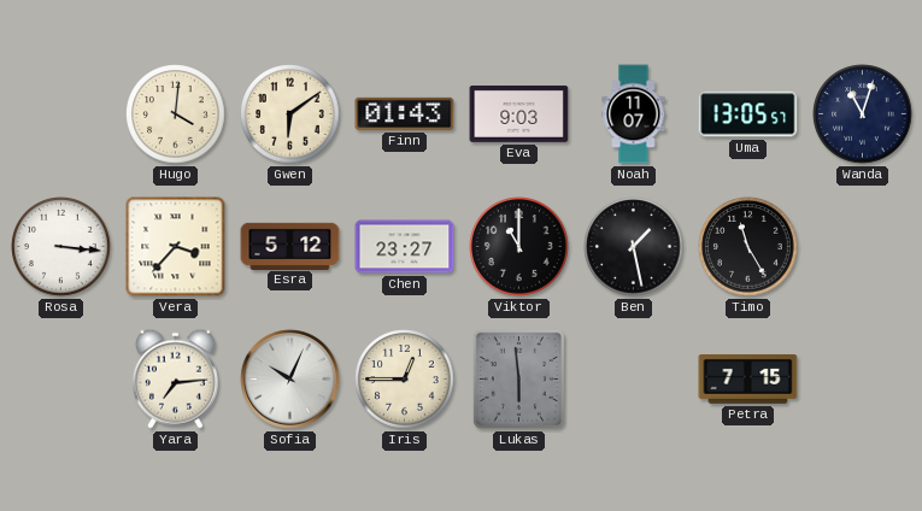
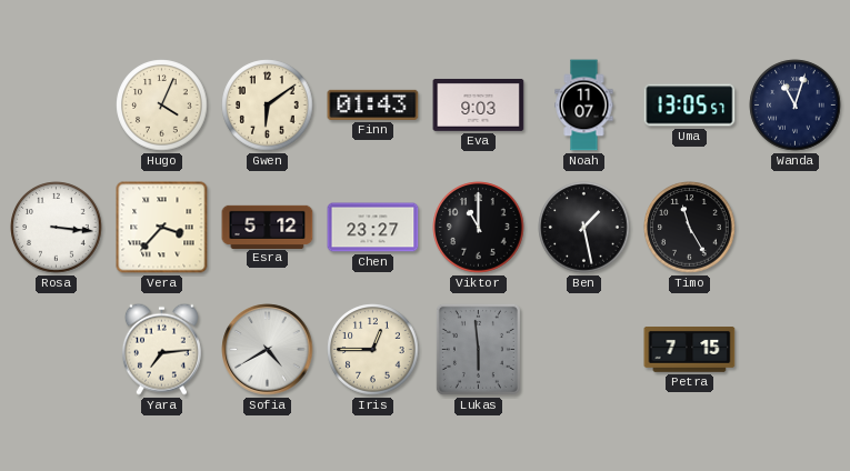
Hugo: 4:01 -> 4:04
Sofia: 10:04 -> 4:40
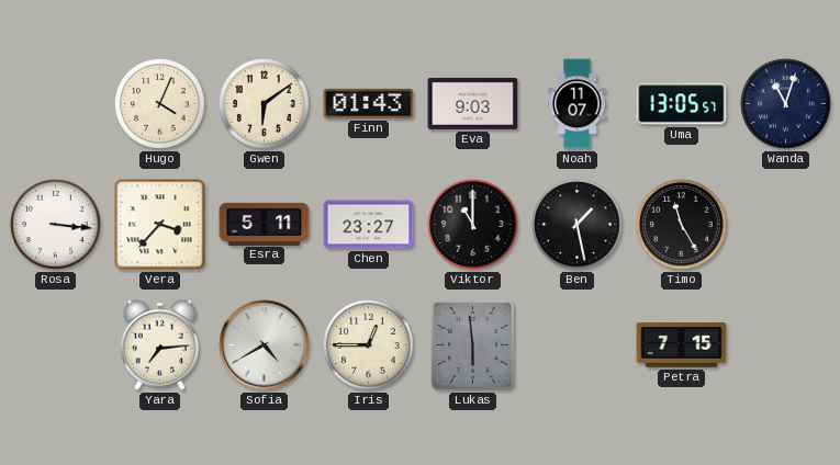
Esra: 5:12 -> 5:11
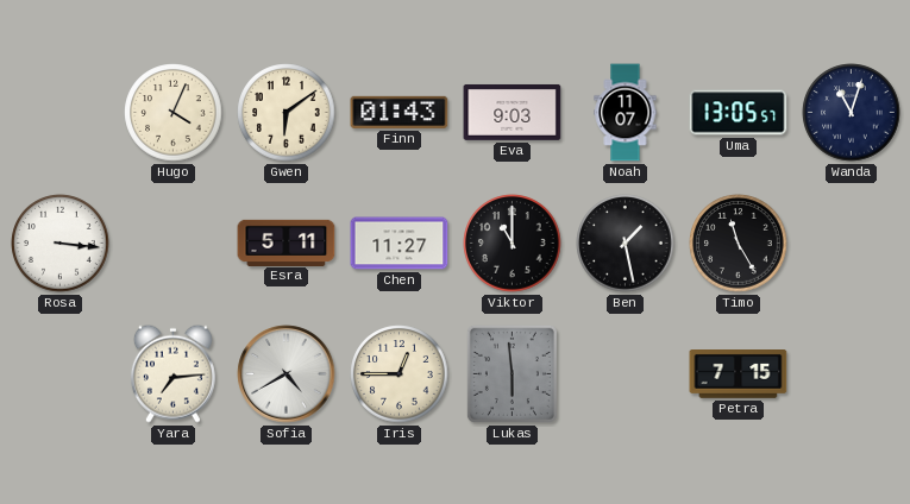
Vera: 3:37 -> none
Chen: 23:27 -> 11:27
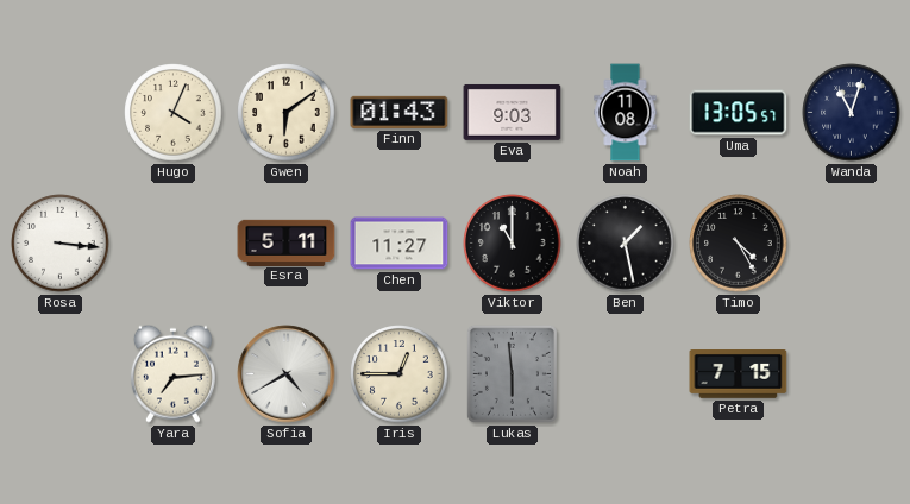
Noah: 11:07 -> 11:08
Timo: 11:25 -> 4:25
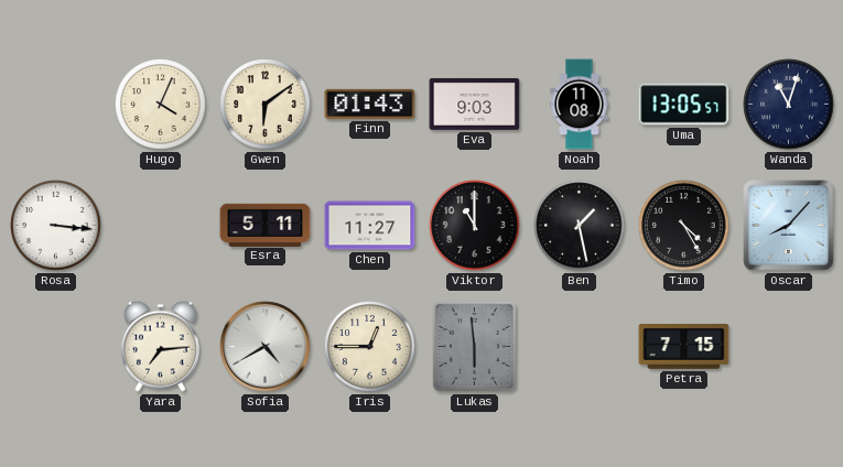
Oscar: none -> 8:07
